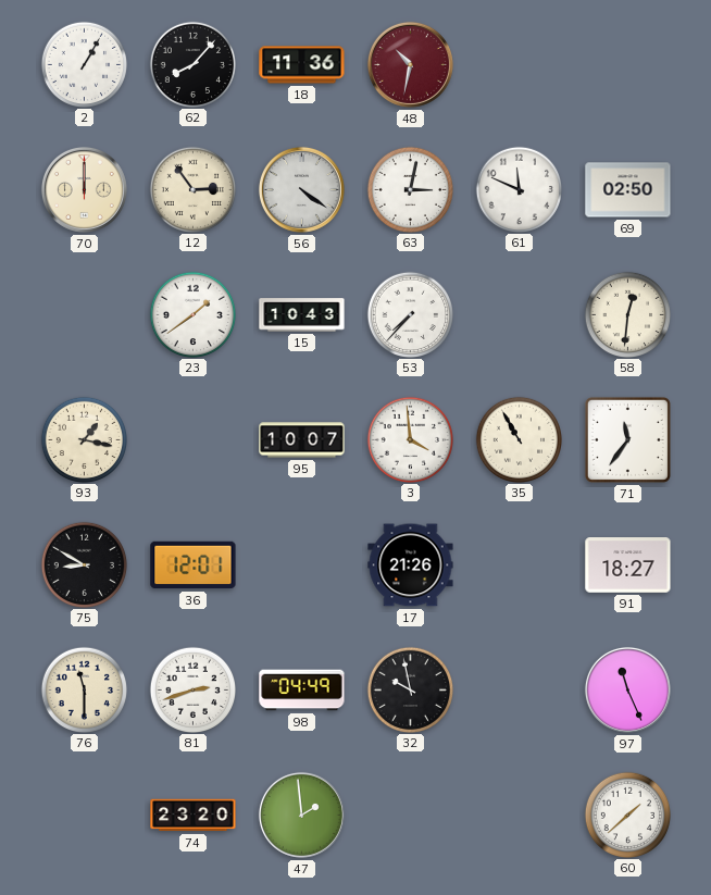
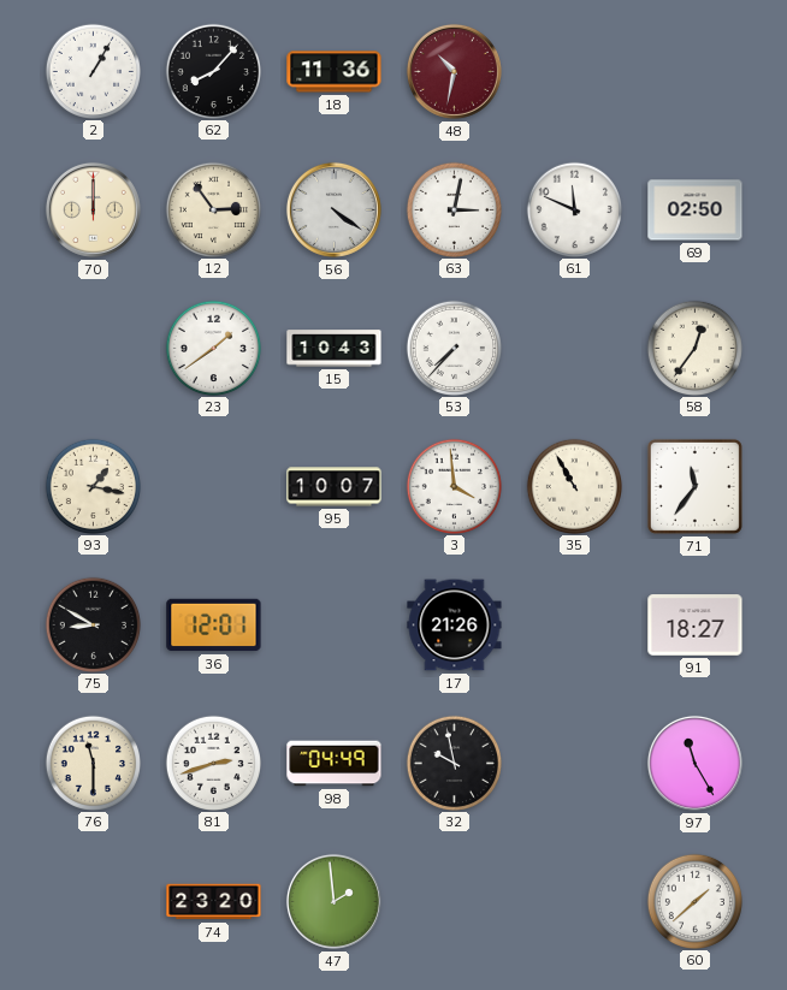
58: 12:31 -> 12:36
97: 11:26 -> 11:25
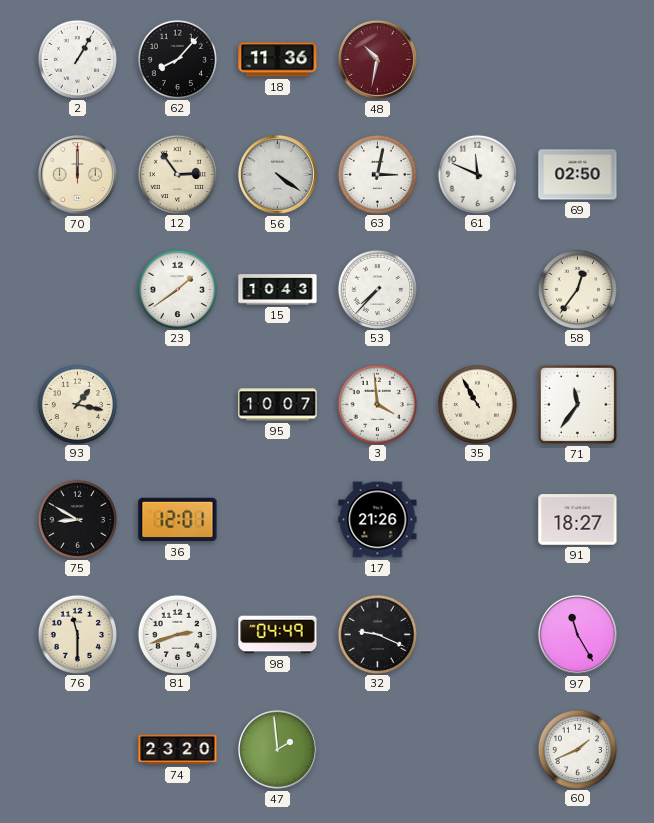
32: 9:58 -> 9:19
60: 1:38 -> 1:41
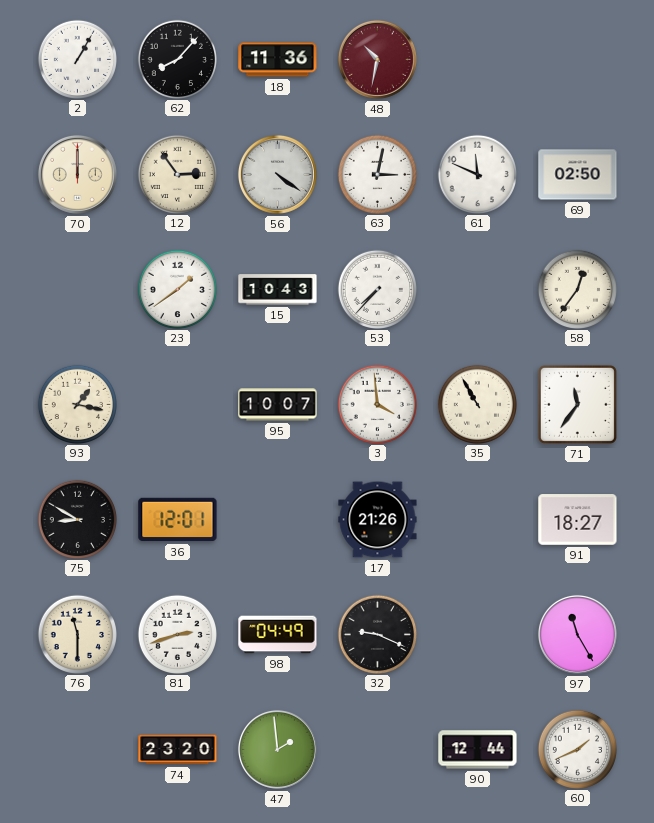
90: none -> 12:44
